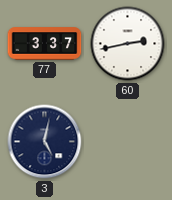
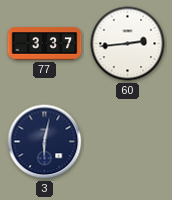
60: 2:43 -> 2:44
3: 5:02 -> 6:02
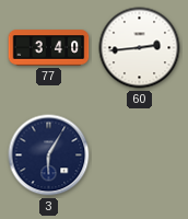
77: 3:37 -> 3:40
3: 6:02 -> 6:05
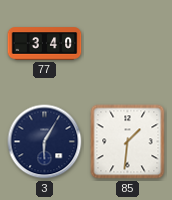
60: 2:44 -> none
85: none -> 1:31
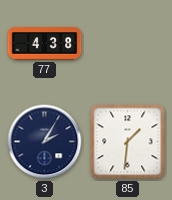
77: 3:40 -> 4:38
3: 6:05 -> 2:05
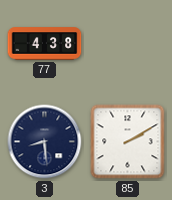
3: 2:05 -> 8:29
85: 1:31 -> 2:10
